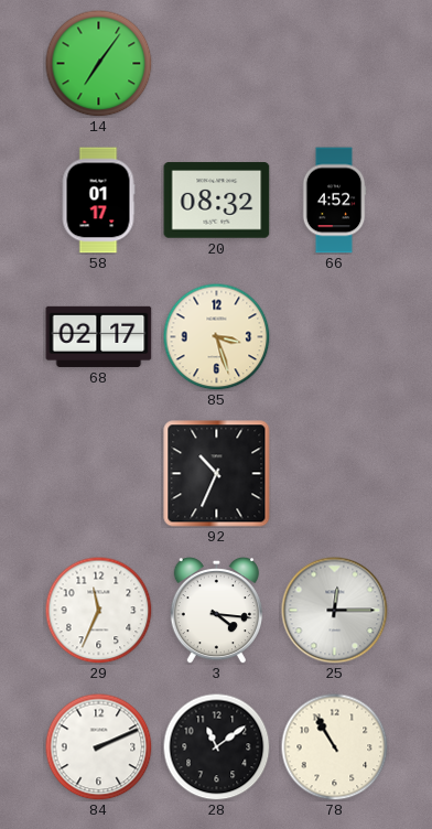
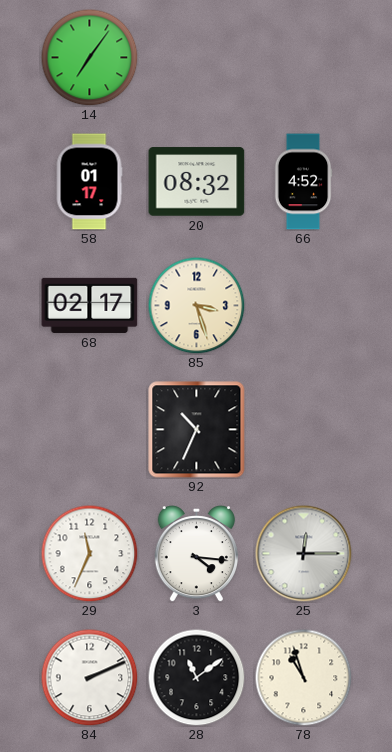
78: 10:55 -> 10:57
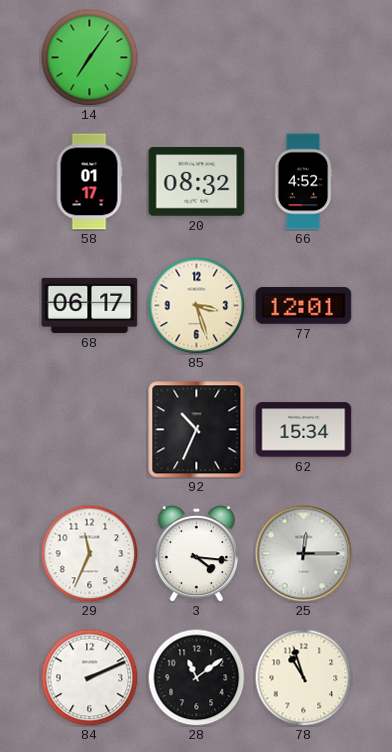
68: 02:17 -> 06:17
77: none -> 12:01
62: none -> 15:34
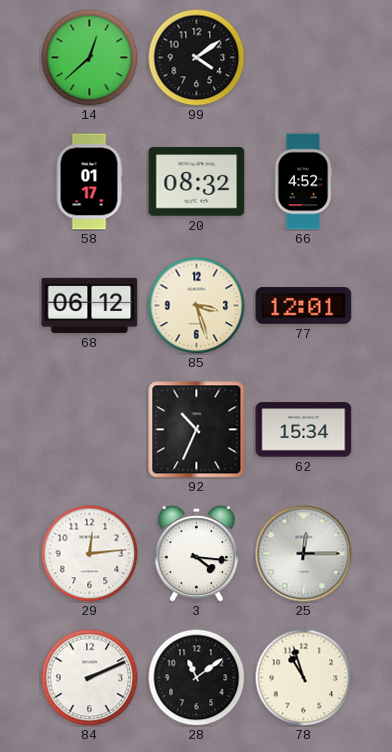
14: 7:06 -> 12:38
99: none -> 4:09
68: 06:17 -> 06:12
29: 11:34 -> 12:14
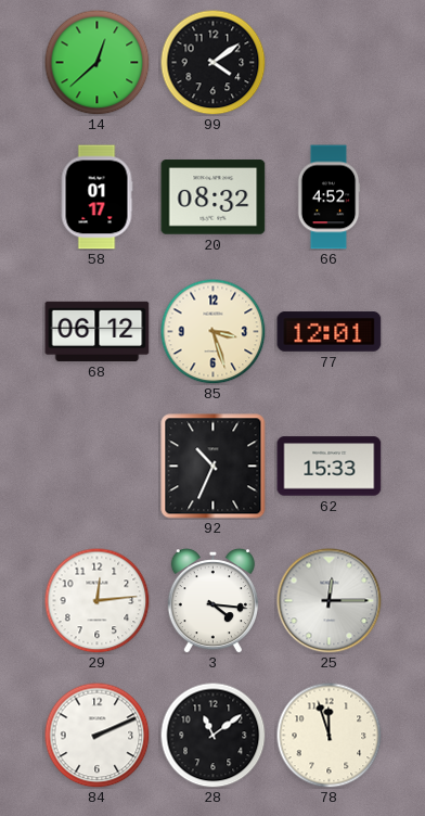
62: 15:34 -> 15:33
78: 10:57 -> 11:57
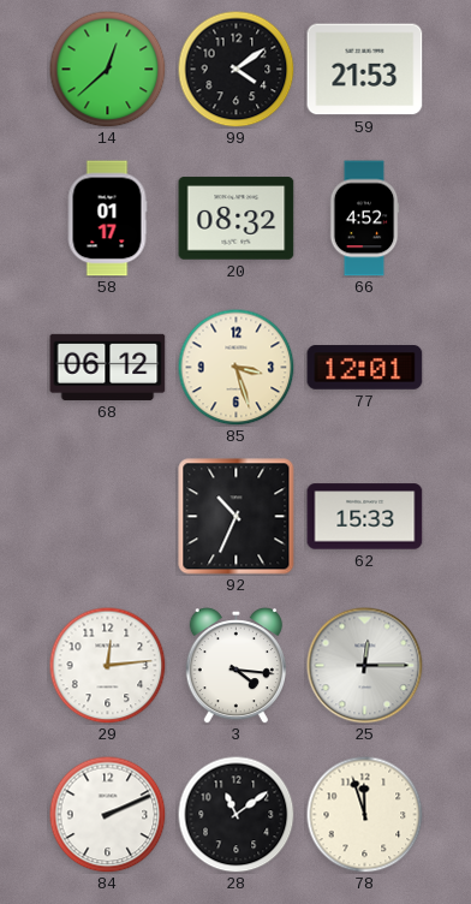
59: none -> 21:53
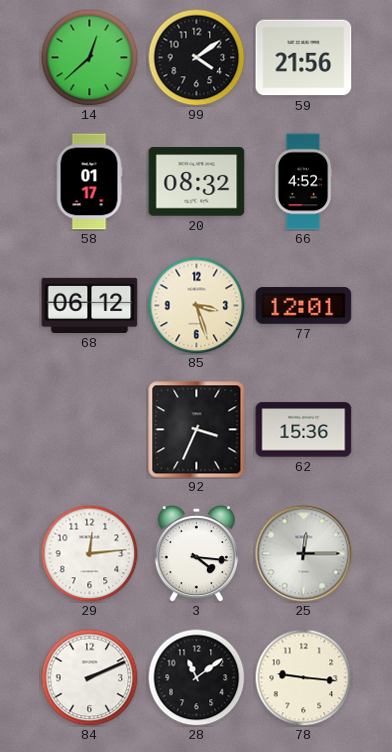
59: 21:53 -> 21:56
92: 10:34 -> 3:34
62: 15:33 -> 15:36
78: 11:57 -> 9:16
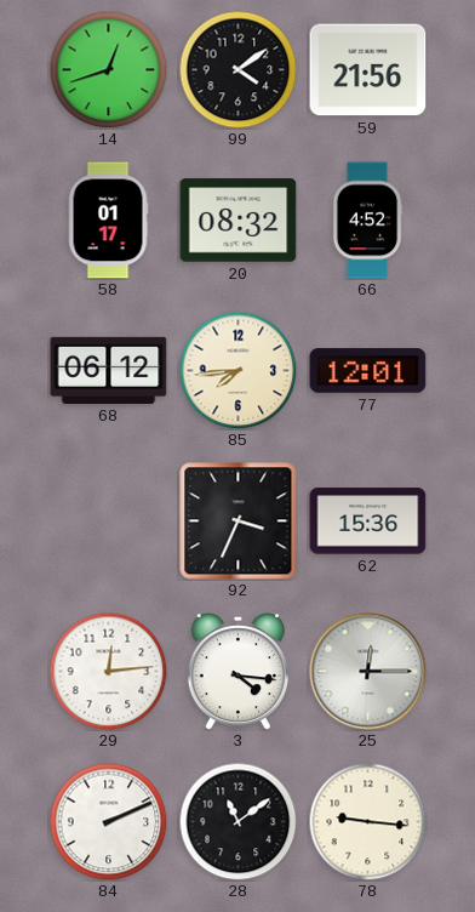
14: 12:38 -> 12:42
85: 3:27 -> 7:44
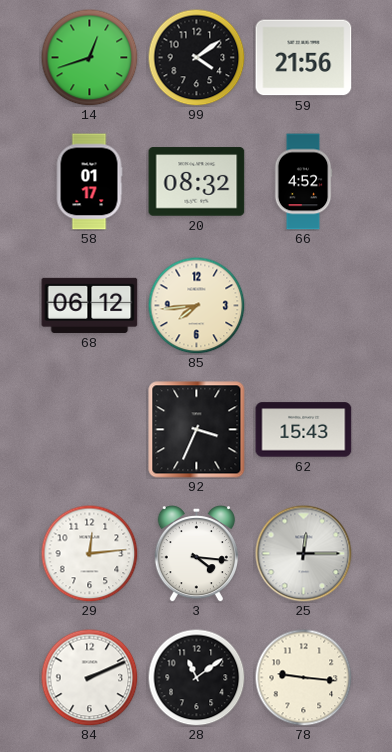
77: 12:01 -> none
62: 15:36 -> 15:43
